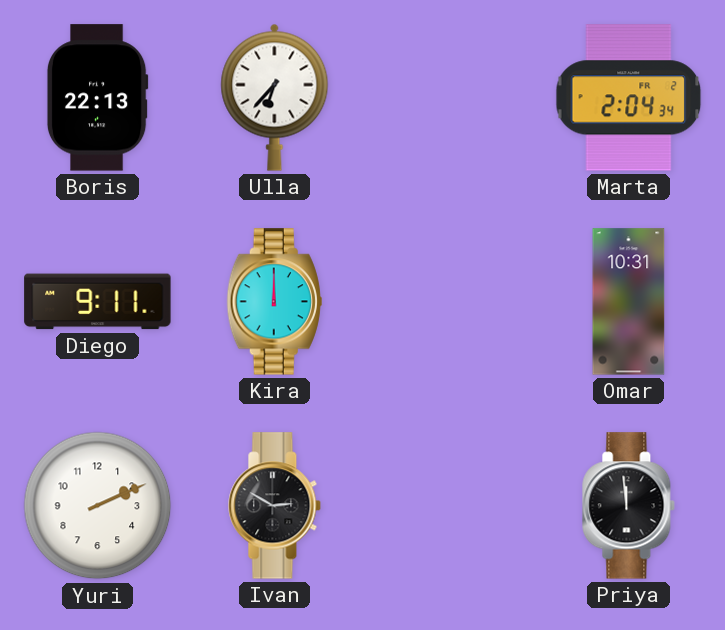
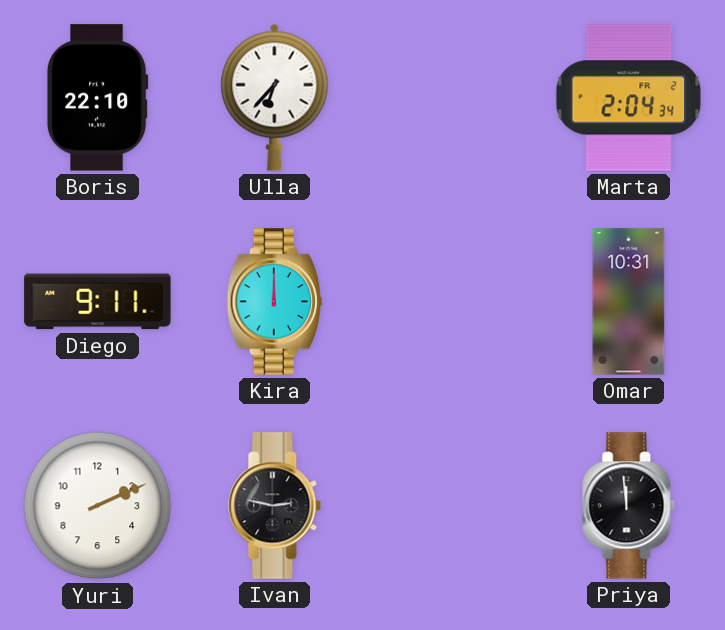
Boris: 22:13 -> 22:10
Ivan: 2:50 -> 2:47
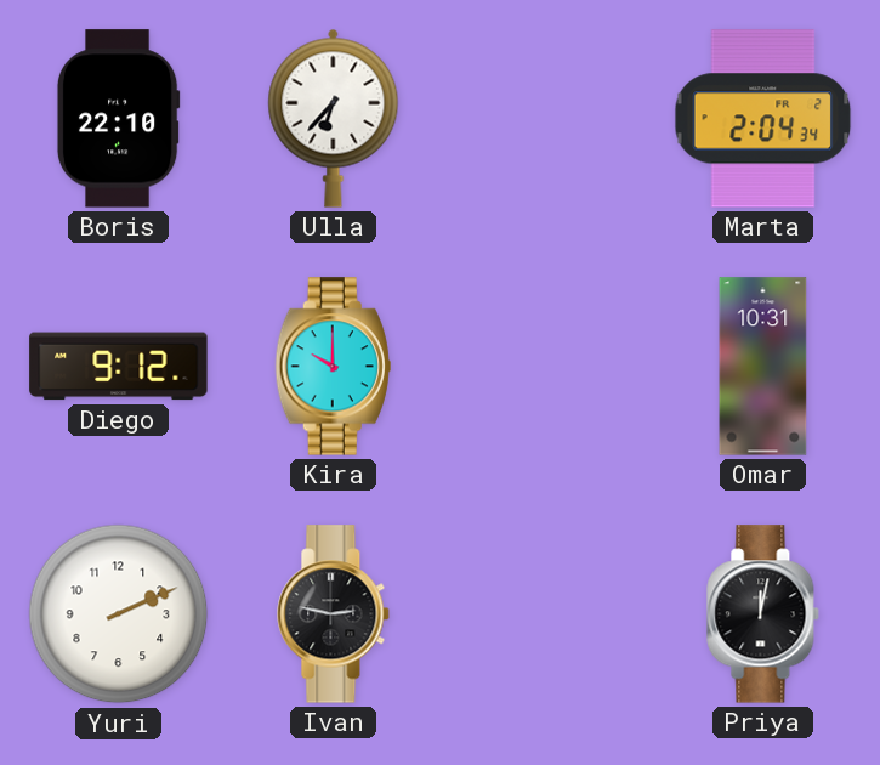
Diego: 9:11 -> 9:12
Kira: 12:00 -> 10:00
Priya: 11:59 -> 12:02
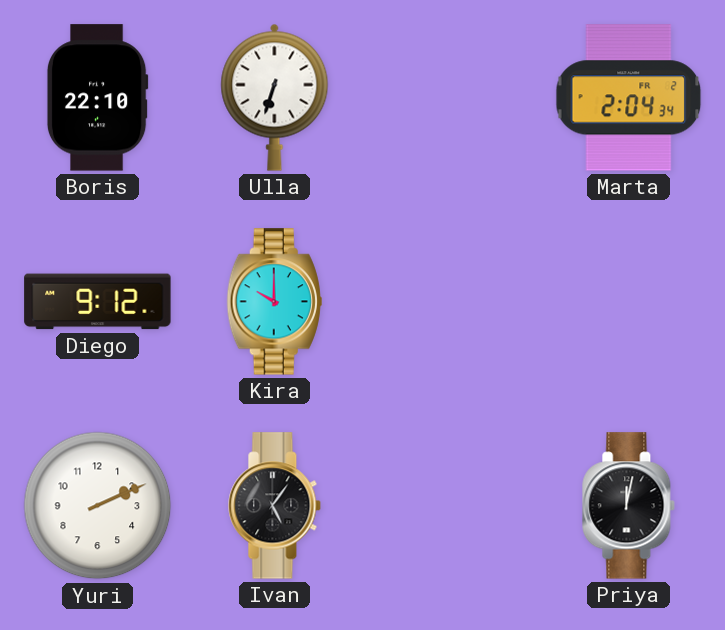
Ulla: 6:37 -> 6:33
Omar: 10:31 -> none
Ivan: 2:47 -> 5:06
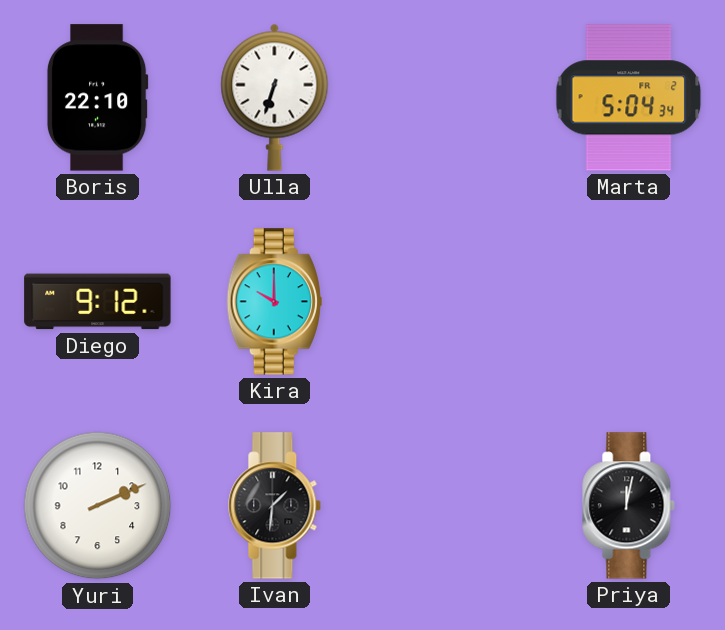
Marta: 2:04 -> 5:04
Ivan: 5:06 -> 1:31
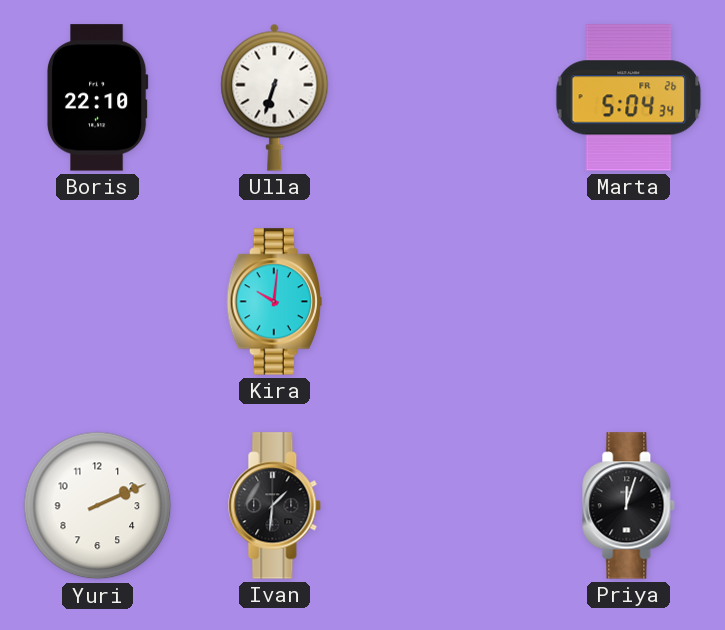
Marta date: FR 2 -> FR 26
Diego: 9:12 -> none
Kira: 10:00 -> 10:01
Priya: 12:02 -> 12:03
